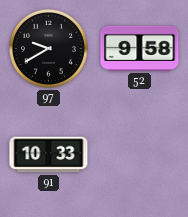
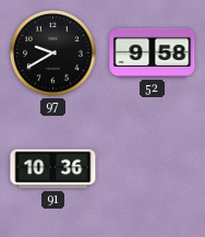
91: 10:33 -> 10:36
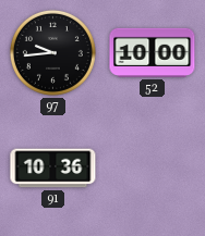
97: 9:40 -> 9:44
52: 9:58 -> 10:00
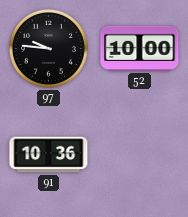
97: 9:44 -> 9:46
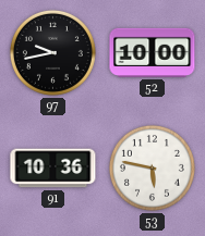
97: 9:46 -> 9:43
53: none -> 5:47
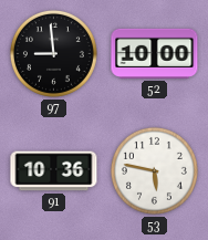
97: 9:43 -> 8:59
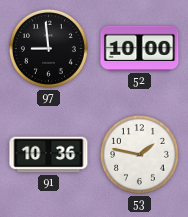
53: 5:47 -> 1:47
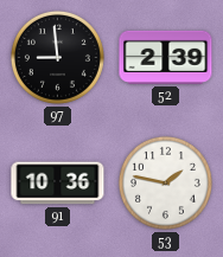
52: 10:00 -> 2:39
